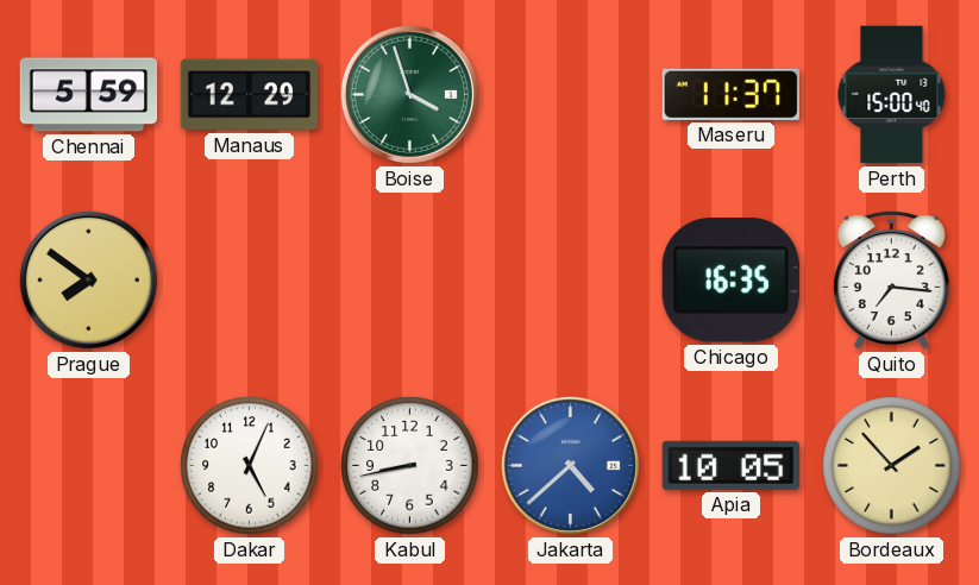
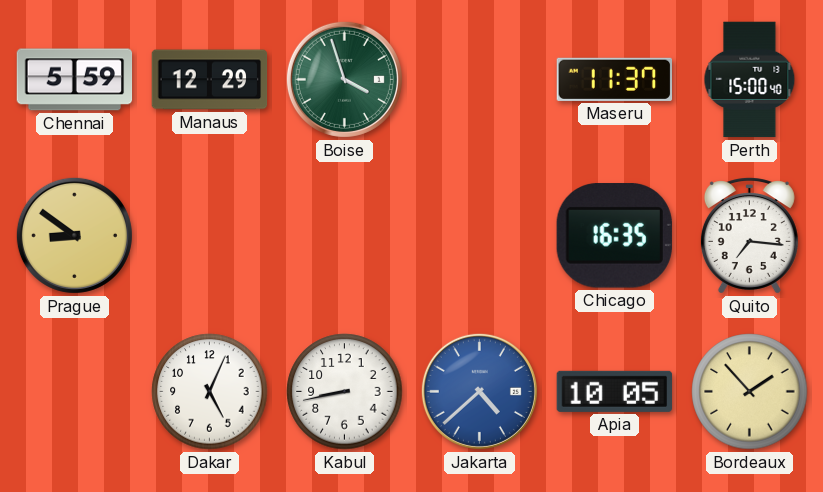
Prague: 7:51 -> 8:51
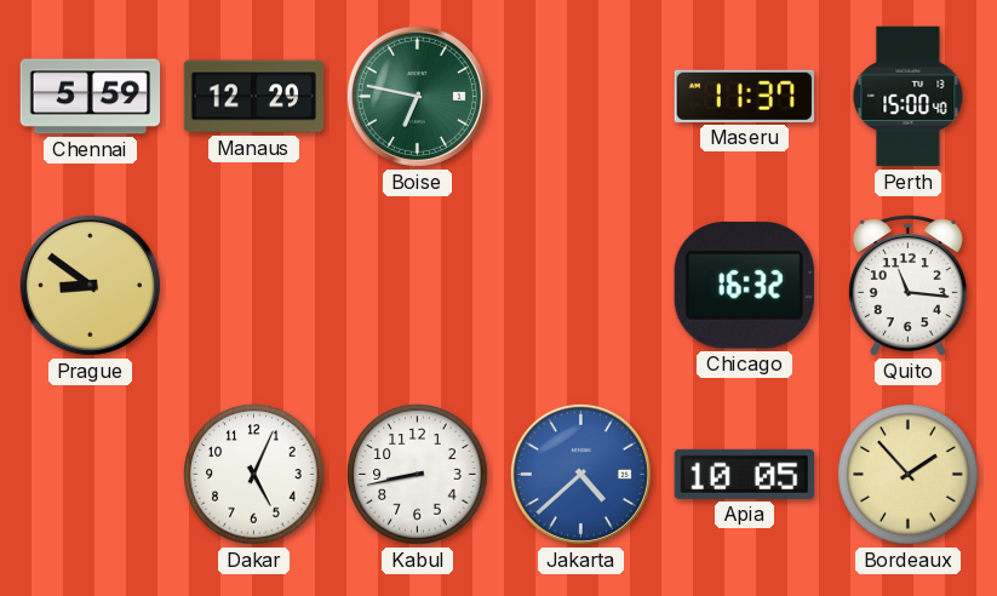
Boise: 3:57 -> 6:47
Chicago: 16:35 -> 16:32
Quito: 7:16 -> 11:16
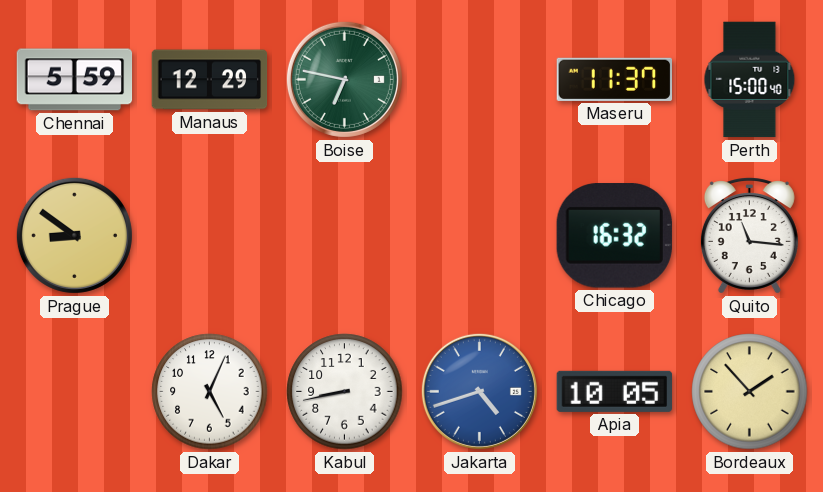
Jakarta: 4:38 -> 4:42
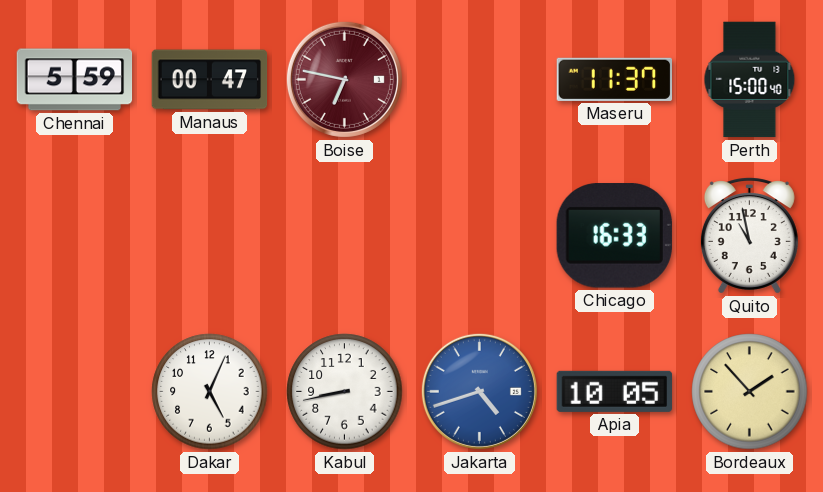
Manaus: 12:29 -> 00:47
Boise dial: green -> burgundy
Prague: 8:51 -> none
Chicago: 16:32 -> 16:33
Quito: 11:16 -> 10:58
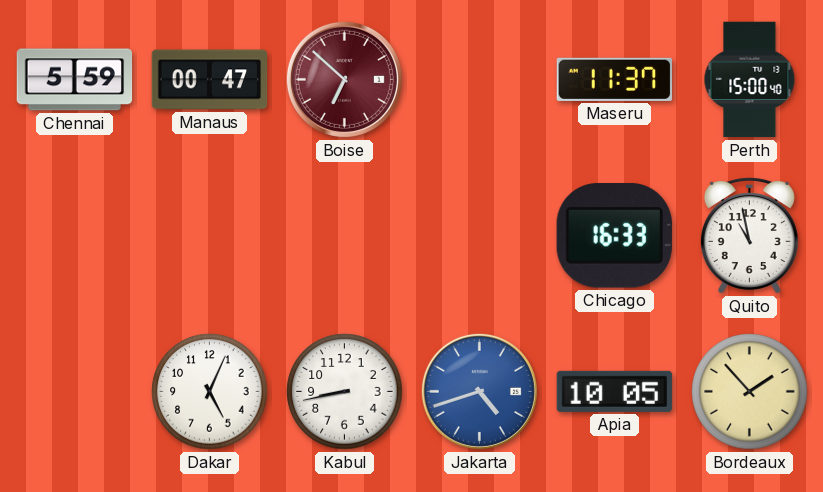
Boise: 6:47 -> 6:52
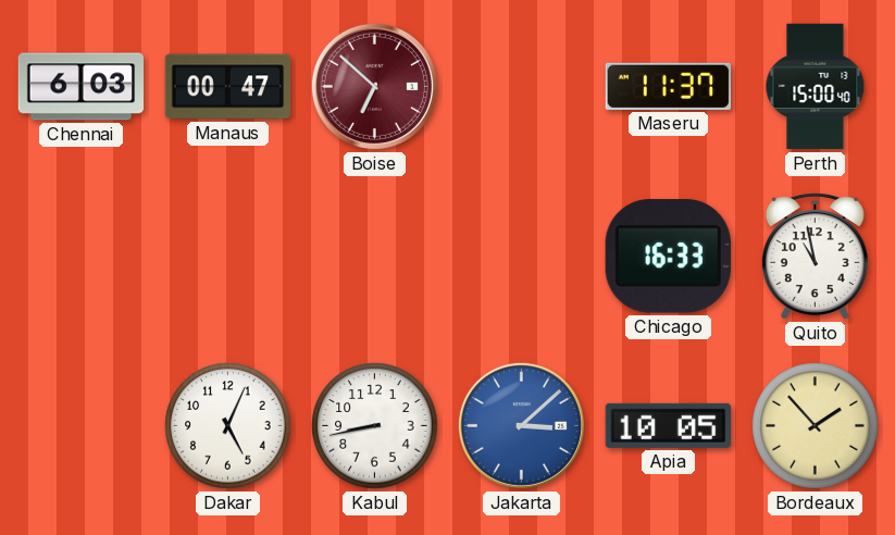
Chennai: 5:59 -> 6:03
Jakarta: 4:42 -> 3:08
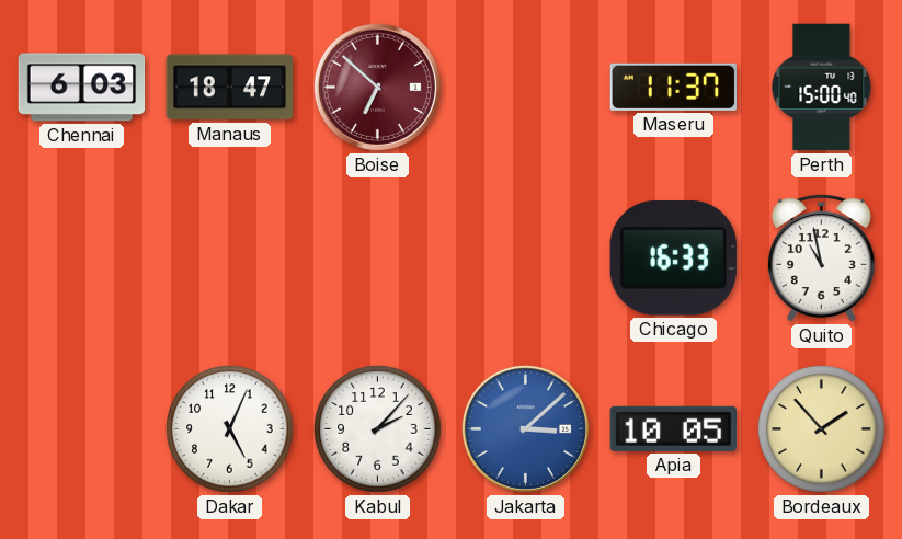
Manaus: 00:47 -> 18:47
Kabul: 8:43 -> 2:07
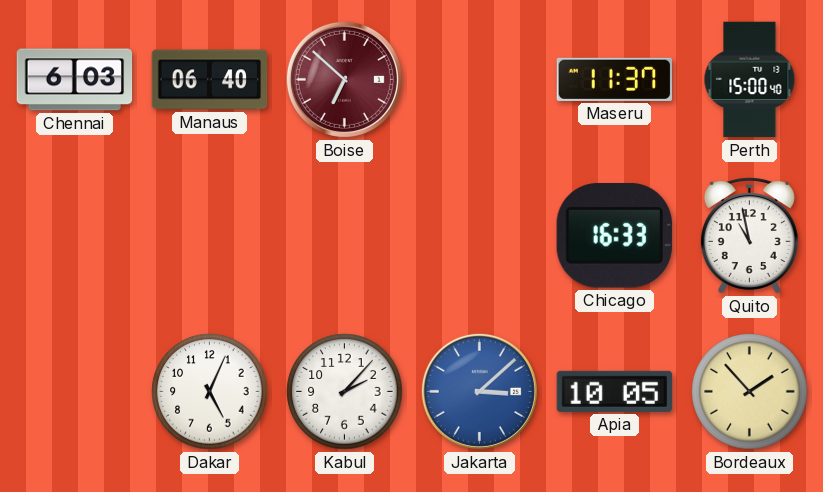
Manaus: 18:47 -> 06:40
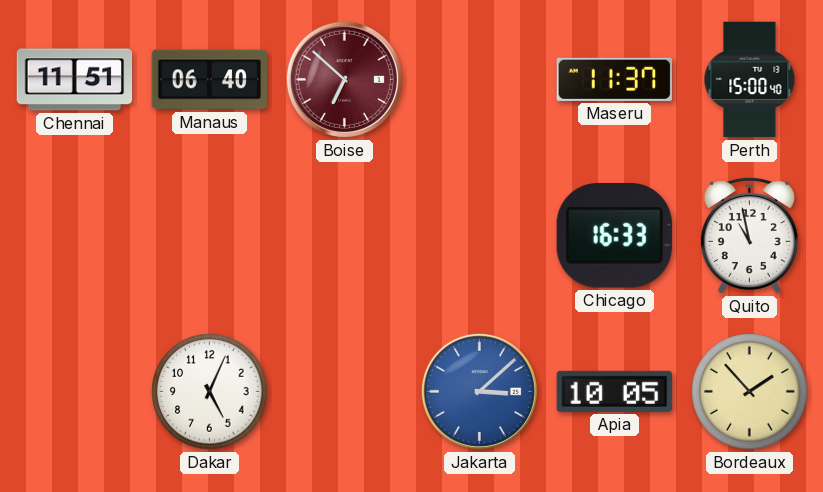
Chennai: 6:03 -> 11:51
Kabul: 2:07 -> none
